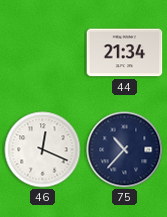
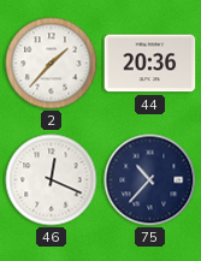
2: none -> 1:37
44: 21:34 -> 20:36
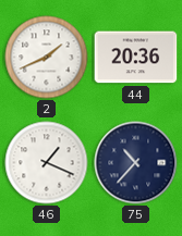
2: 1:37 -> 1:41
46: 12:19 -> 1:19
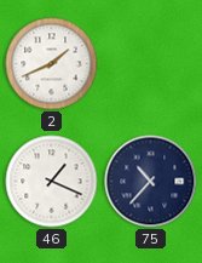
44: 20:36 -> none
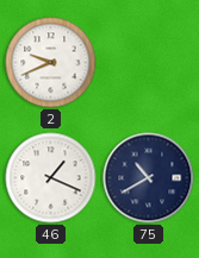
2: 1:41 -> 9:41
75: 10:37 -> 10:40
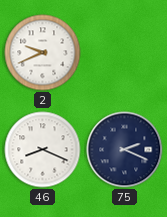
46: 1:19 -> 8:19
75: 10:40 -> 2:19
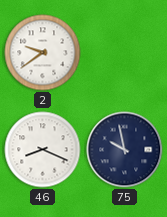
2: 9:41 -> 9:39
75: 2:19 -> 9:58
